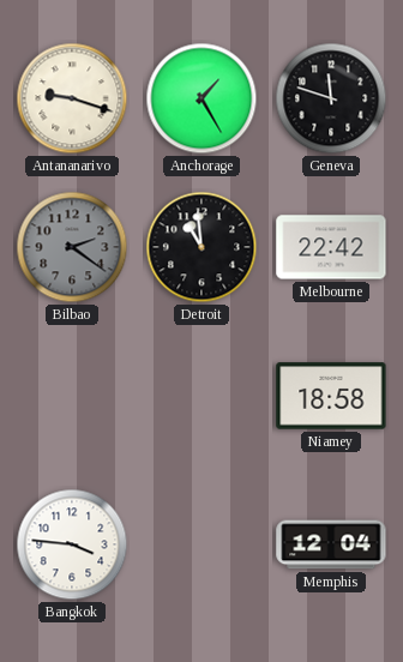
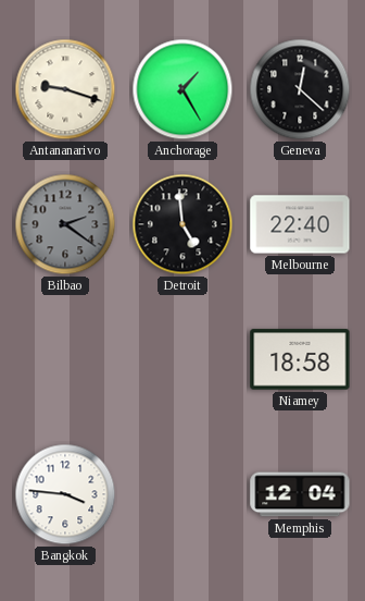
Geneva: 11:48 -> 12:22
Detroit: 10:59 -> 4:59
Melbourne: 22:42 -> 22:40
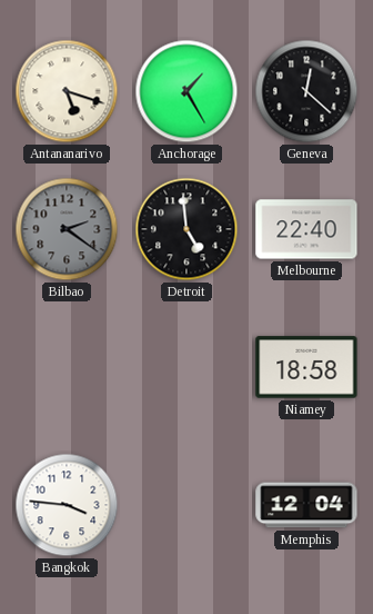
Antananarivo: 9:18 -> 5:18
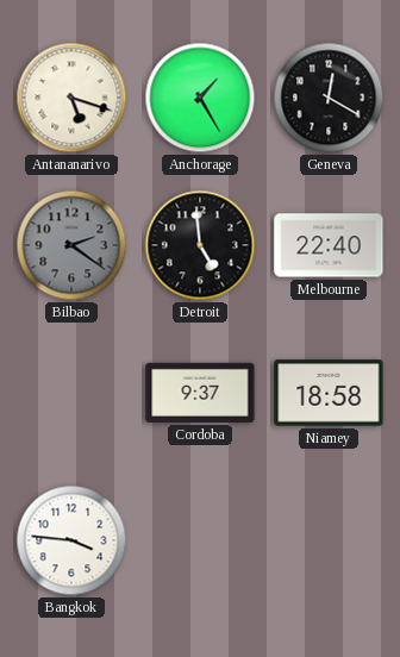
Geneva: 12:22 -> 12:20
Cordoba: none -> 9:37
Memphis: 12:04 -> none
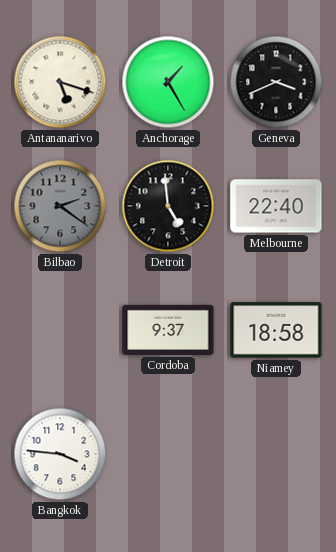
Geneva: 12:20 -> 3:41
